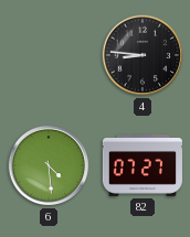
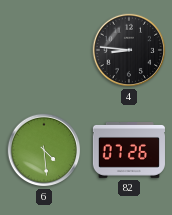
82: 07:27 -> 07:26
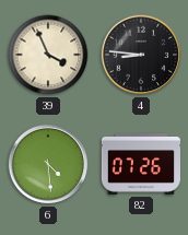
39: none -> 3:56
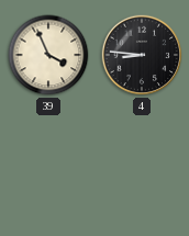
6: 4:29 -> none
82: 07:26 -> none
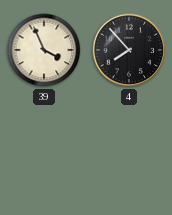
4: 8:46 -> 7:53
